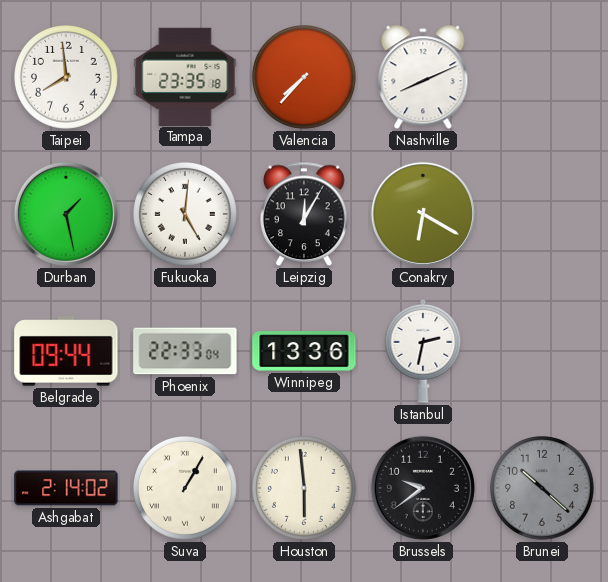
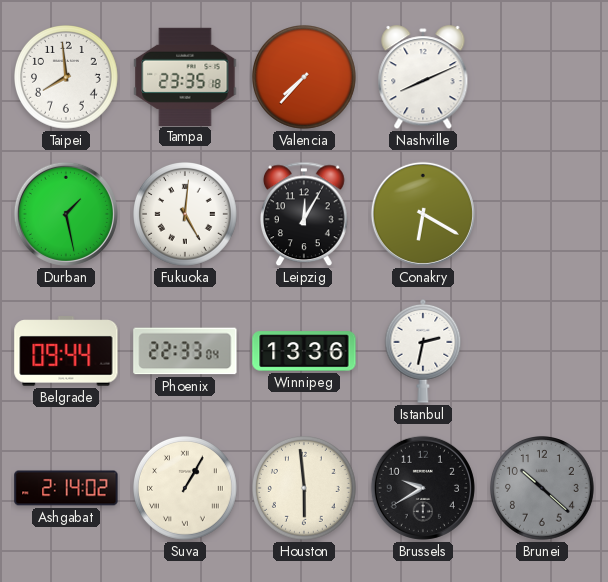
Brussels: 9:39 -> 9:40
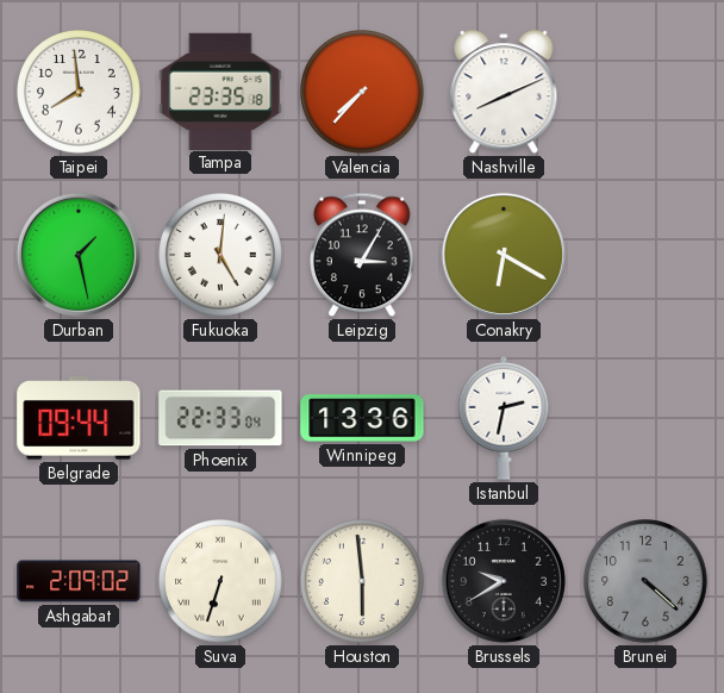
Leipzig: 12:05 -> 3:05
Ashgabat: 2:14 -> 2:09
Suva: 1:05 -> 6:33
Brunei: 10:22 -> 4:22
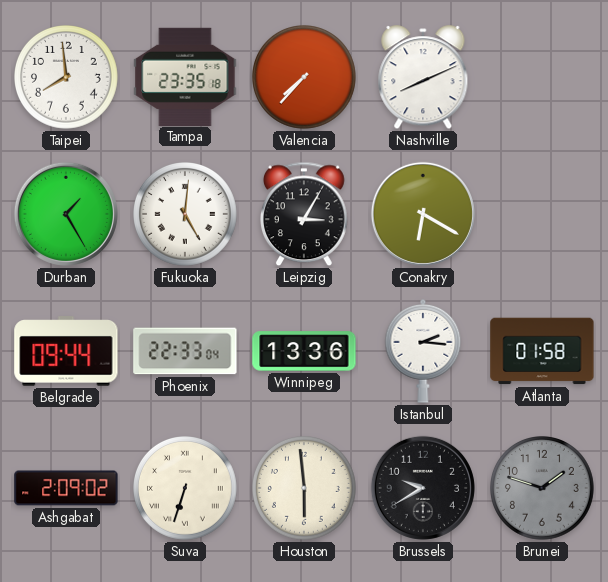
Durban: 1:28 -> 1:25
Istanbul: 2:32 -> 2:16
Atlanta: none -> 01:58
Brunei: 4:22 -> 1:48
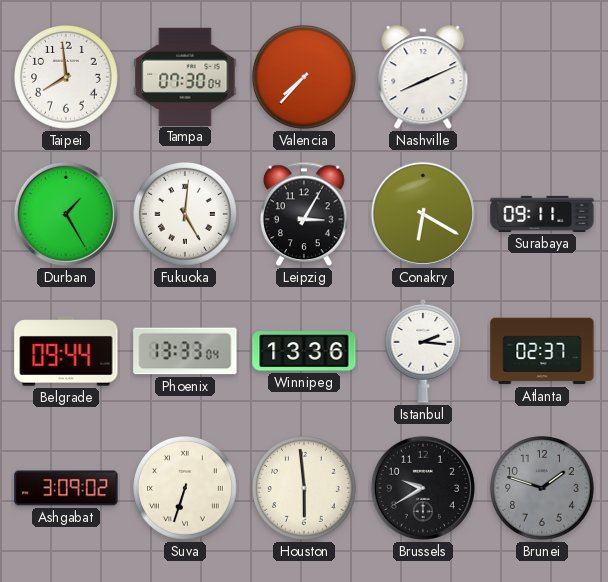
Tampa: 23:35 -> 07:30
Surabaya: none -> 09:11
Phoenix: 22:33 -> 13:33
Atlanta: 01:58 -> 02:37
Ashgabat: 2:09 -> 3:09
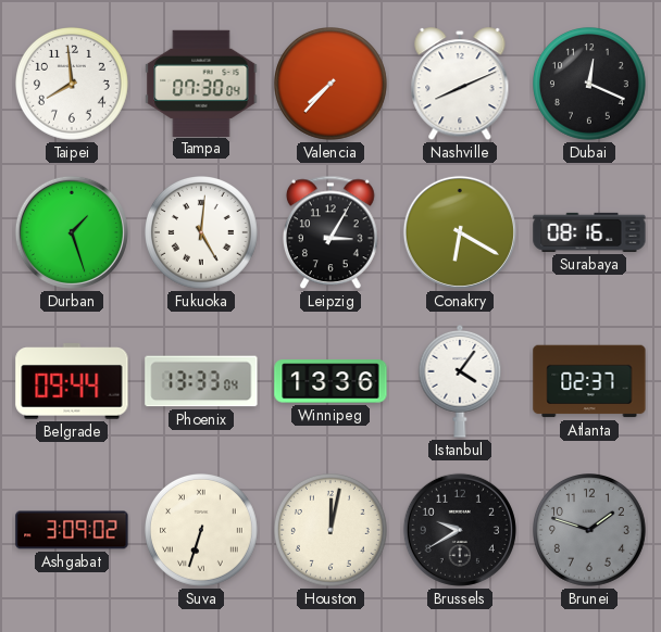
Dubai: none -> 12:19
Durban: 1:25 -> 1:27
Surabaya: 09:11 -> 08:16
Istanbul: 2:16 -> 4:06
Houston: 5:59 -> 12:02
